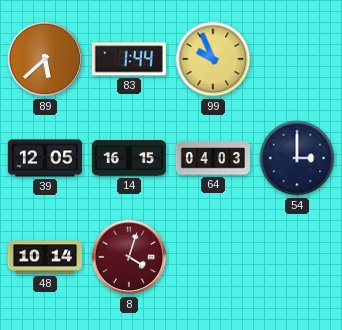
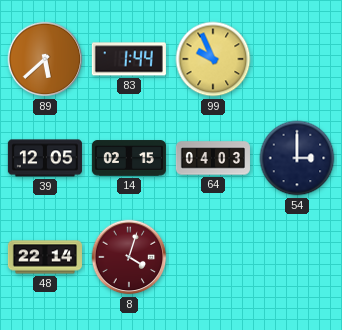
14: 16:15 -> 02:15
48: 10:14 -> 22:14
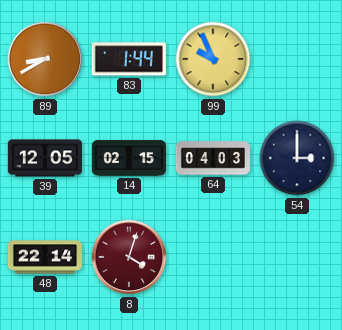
89: 5:38 -> 8:40
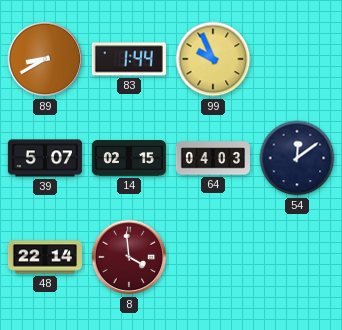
39: 12:05 -> 5:07
54: 3:00 -> 12:09
8: 4:03 -> 3:59
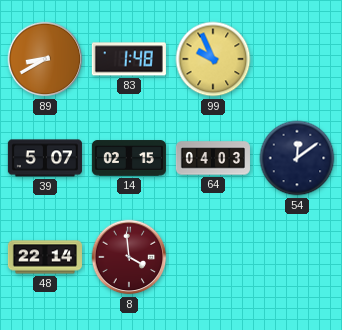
83: 1:44 -> 1:48
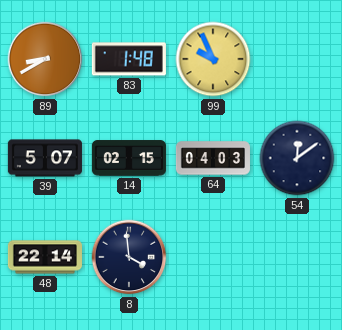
8 dial: burgundy -> navy
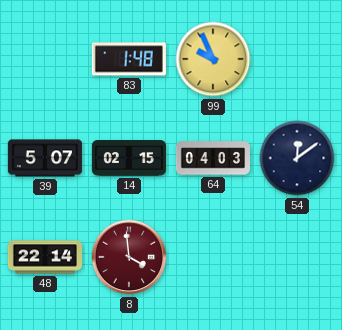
89: 8:40 -> none
8 dial: navy -> burgundy
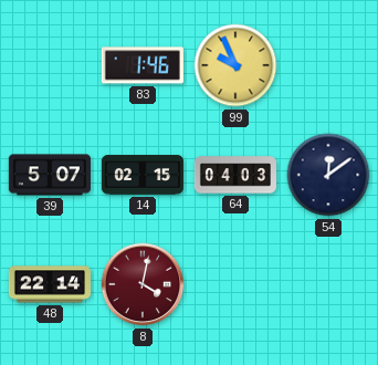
83: 1:48 -> 1:46
8: 3:59 -> 4:02
